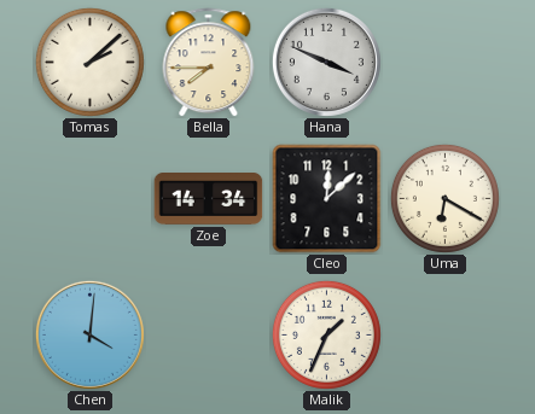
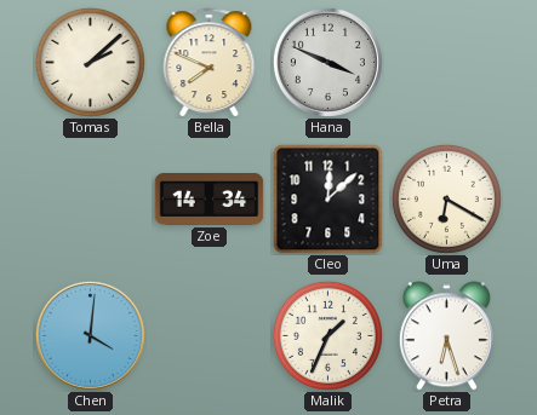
Bella: 7:45 -> 7:49
Petra: none -> 6:27
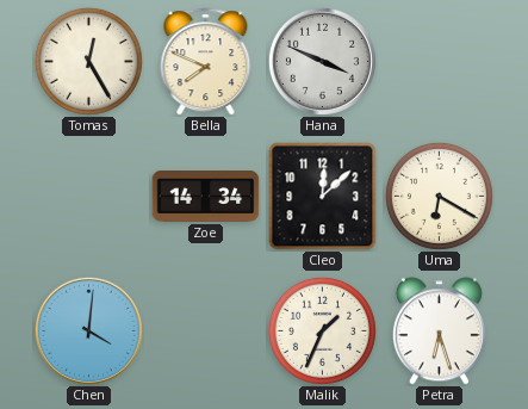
Tomas: 2:08 -> 12:25
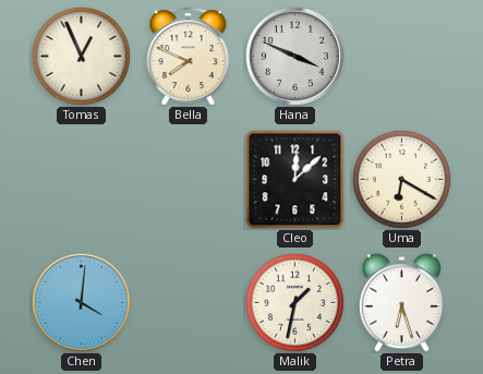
Tomas: 12:25 -> 12:56
Zoe: 14:34 -> none
Malik: 1:34 -> 1:32
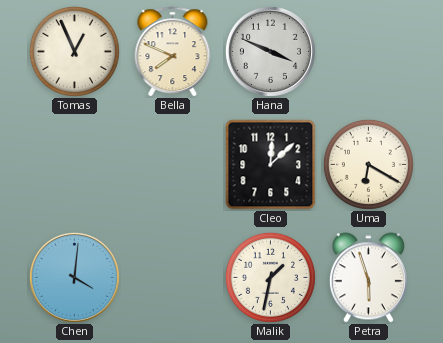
Petra: 6:27 -> 5:57
